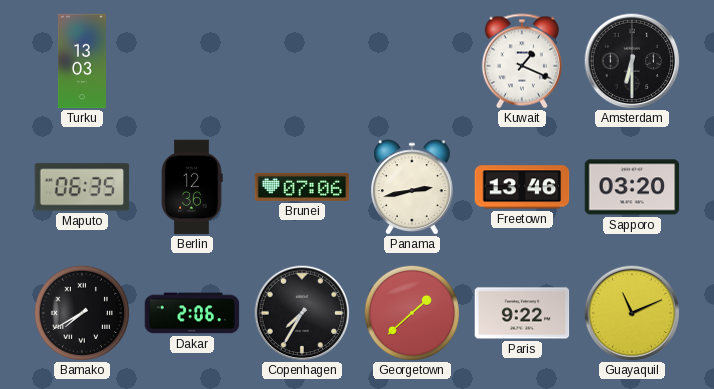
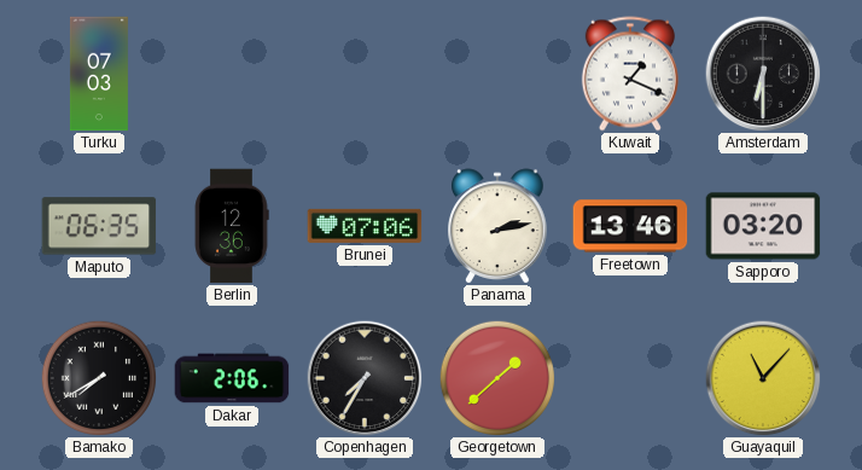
Turku: 13:03 -> 07:03
Panama: 2:43 -> 2:13
Paris: 9:22 -> none
Guayaquil: 11:11 -> 11:07
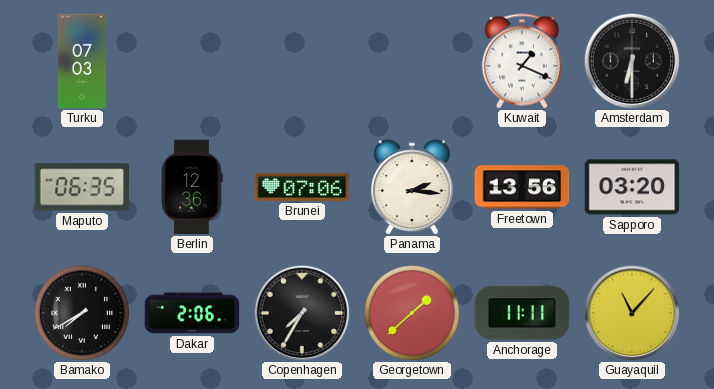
Panama: 2:13 -> 2:16
Freetown: 13:46 -> 13:56
Anchorage: none -> 11:11
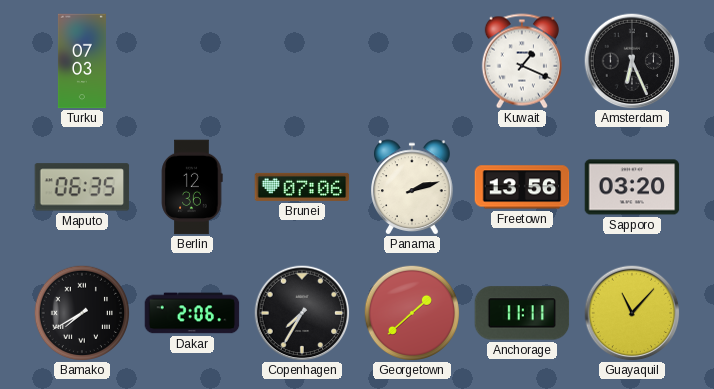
Amsterdam: 6:30 -> 6:26
Panama: 2:16 -> 2:12
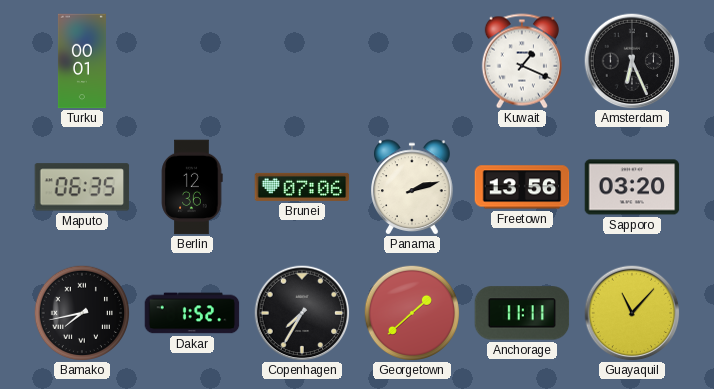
Turku: 07:03 -> 00:01
Bamako: 7:40 -> 7:43
Dakar: 2:06 -> 1:52
